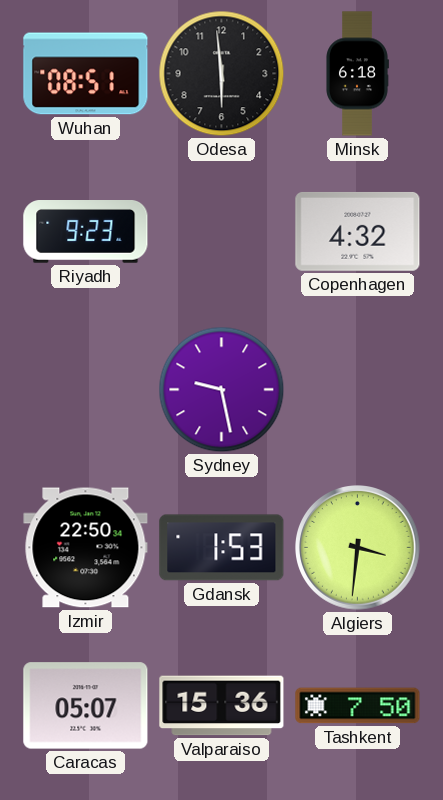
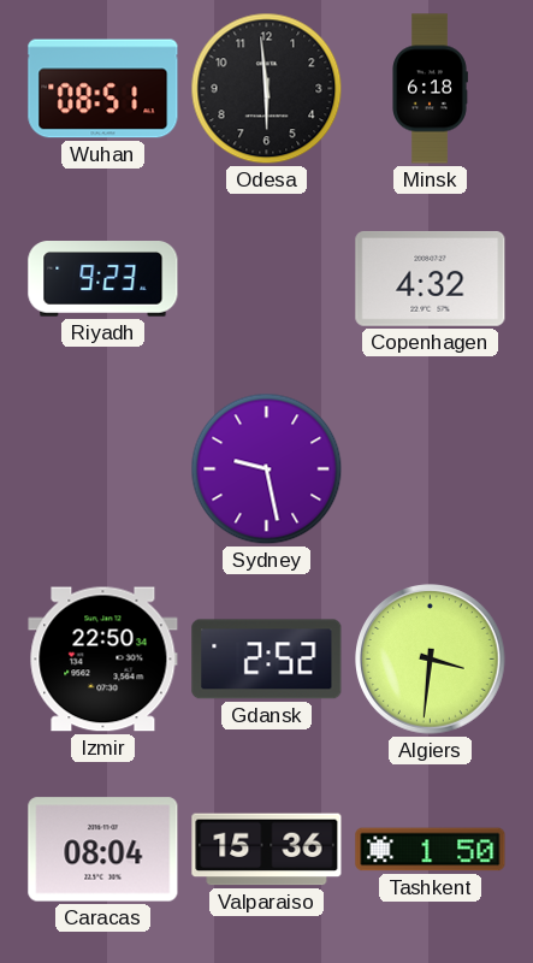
Gdansk: 1:53 -> 2:52
Caracas: 05:07 -> 08:04
Tashkent: 7:50 -> 1:50
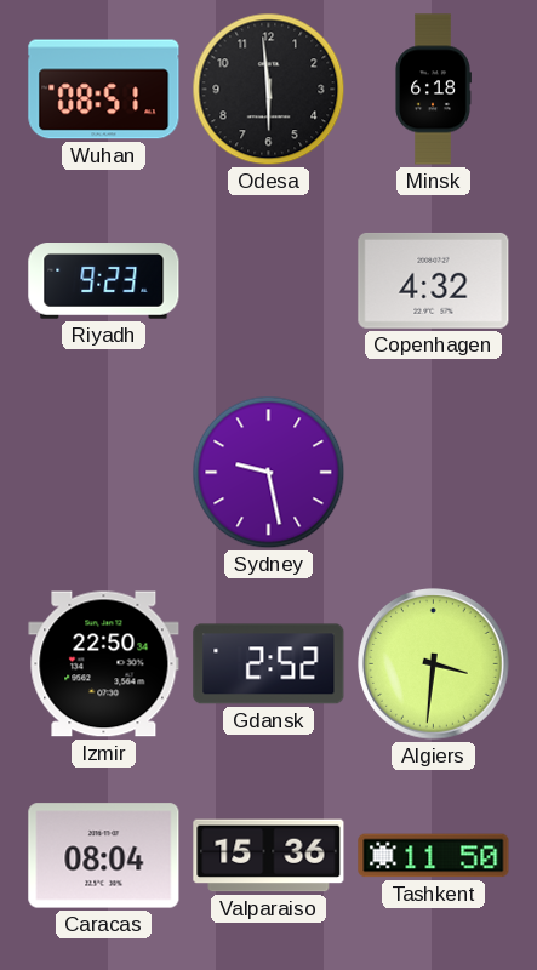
Tashkent: 1:50 -> 11:50
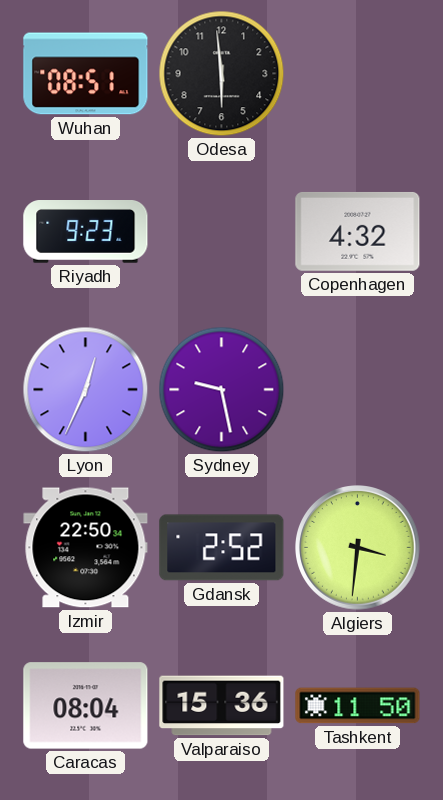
Minsk: 6:18 -> none
Lyon: none -> 12:34
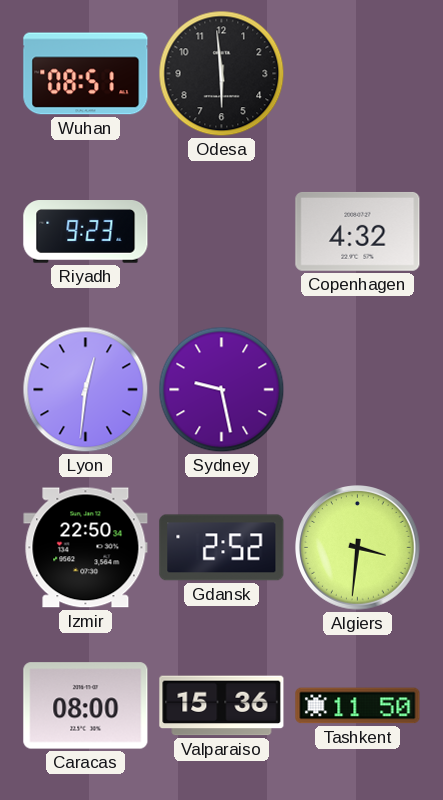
Lyon: 12:34 -> 12:31
Caracas: 08:04 -> 08:00
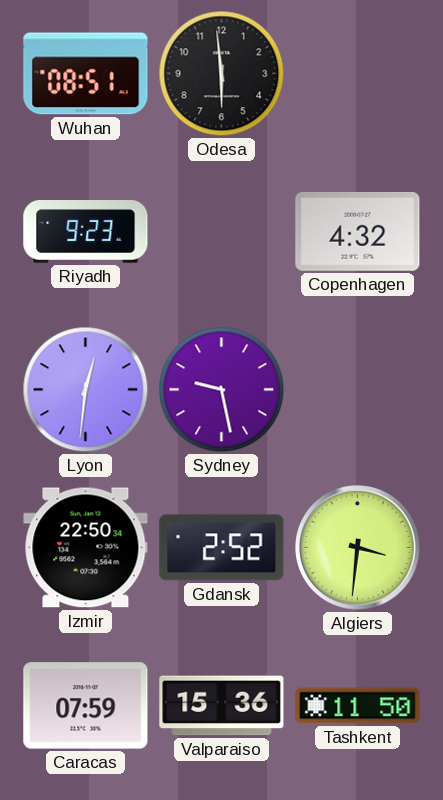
Caracas: 08:00 -> 07:59
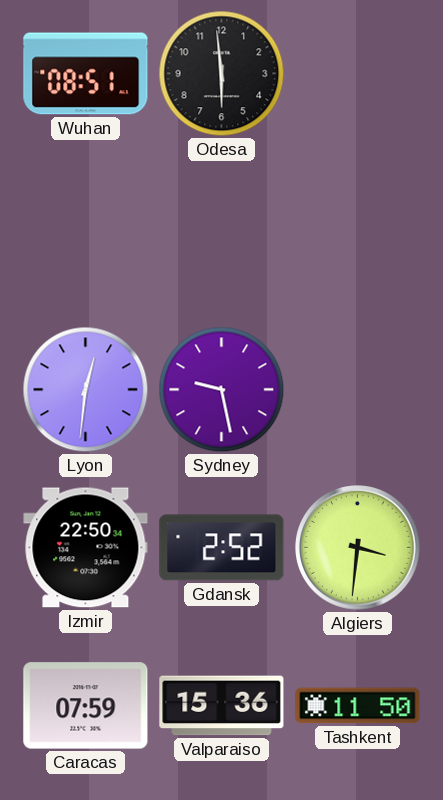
Riyadh: 9:23 -> none
Copenhagen: 4:32 -> none
